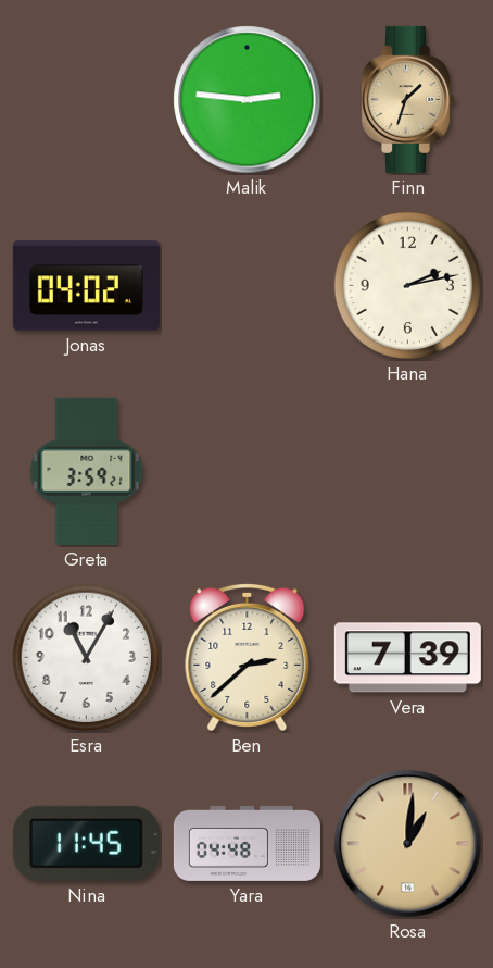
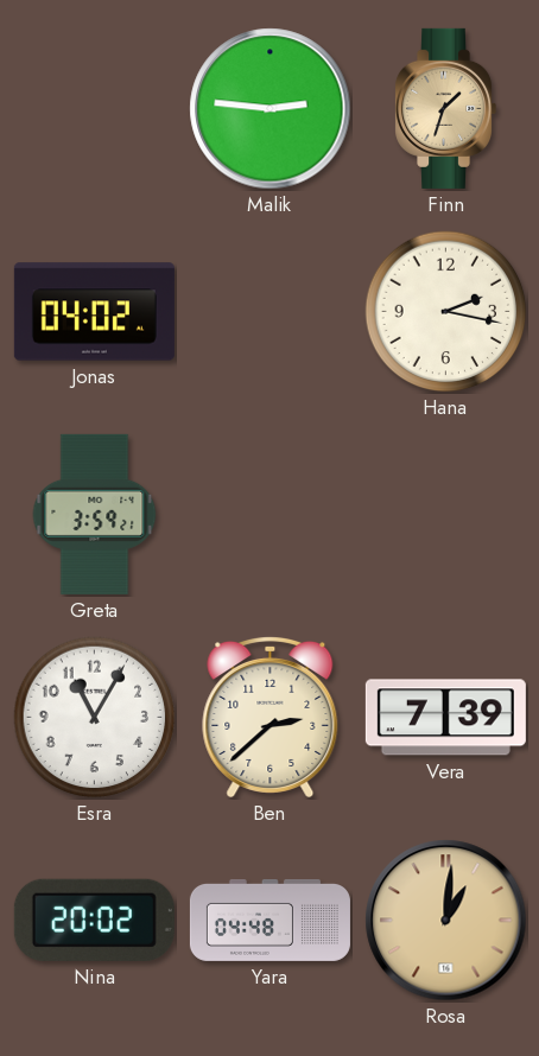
Hana: 2:13 -> 2:17
Nina: 11:45 -> 20:02
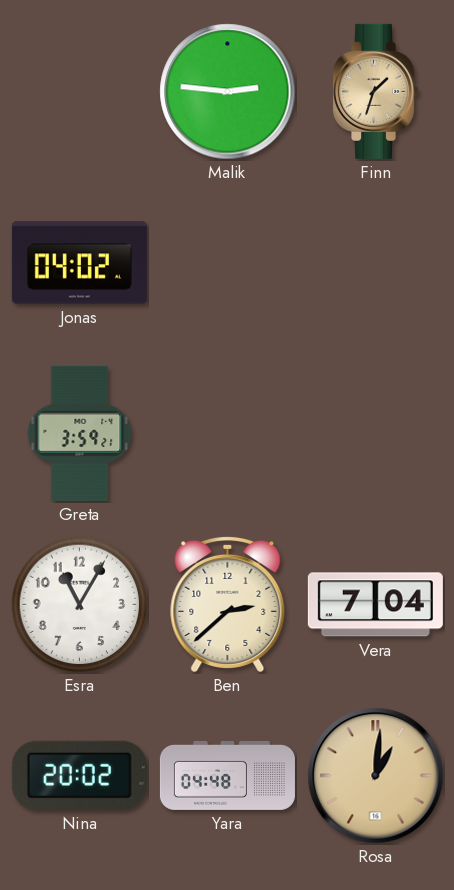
Hana: 2:17 -> none
Vera: 7:39 -> 7:04
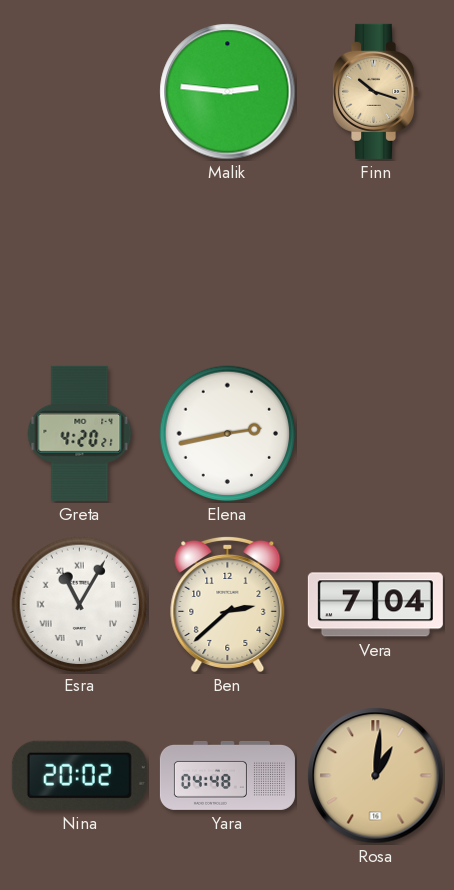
Finn: 1:33 -> 10:18
Jonas: 04:02 -> none
Greta: 3:59 -> 4:20
Elena: none -> 2:43
Esra numerals: Arabic -> Roman
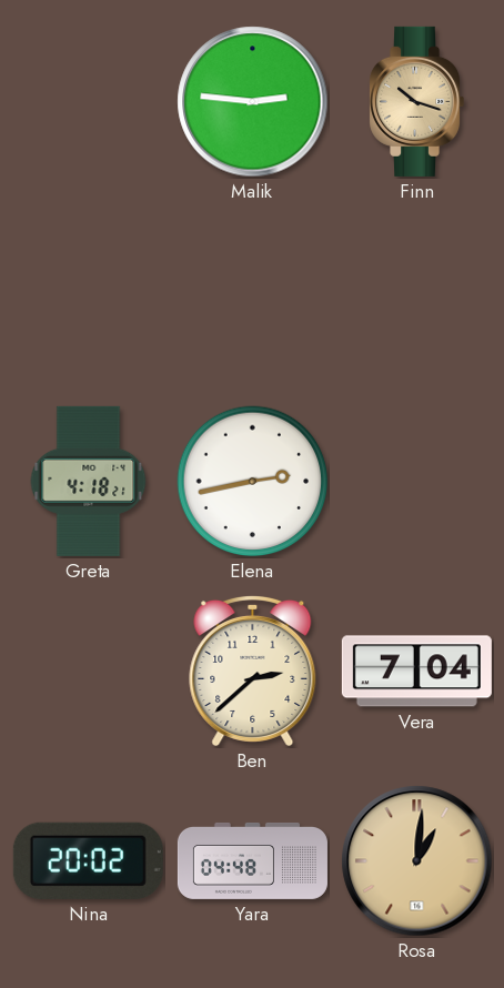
Greta: 4:20 -> 4:18
Esra: 11:05 -> none
